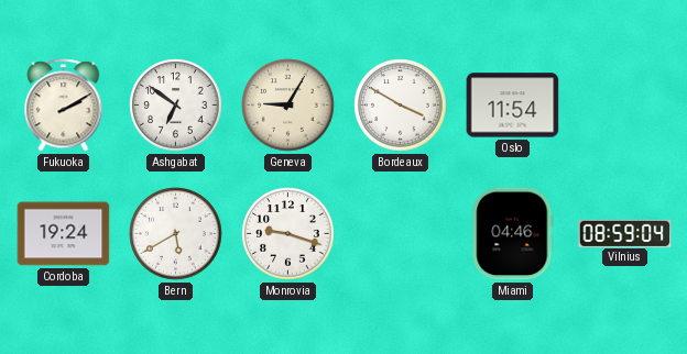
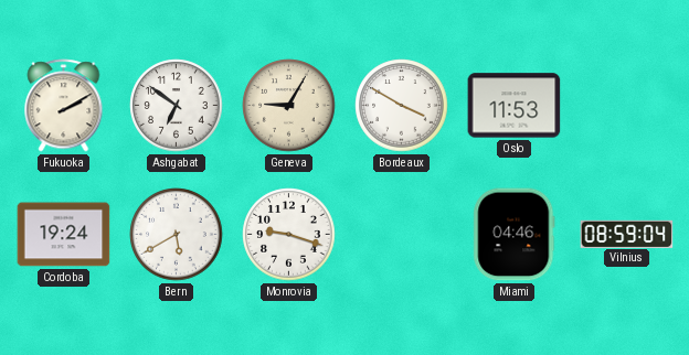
Oslo: 11:54 -> 11:53
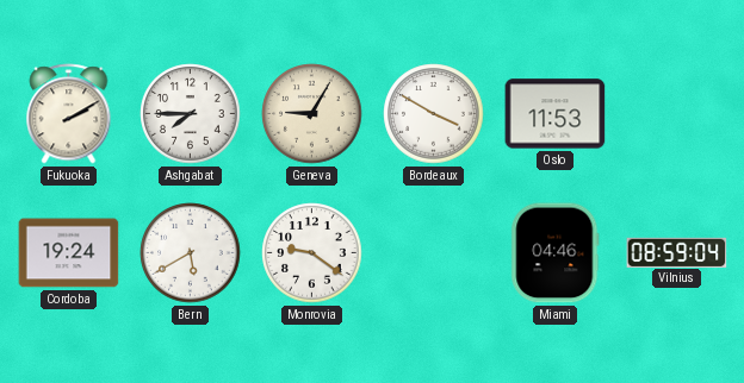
Ashgabat: 6:51 -> 7:45
Monrovia: 9:18 -> 9:21
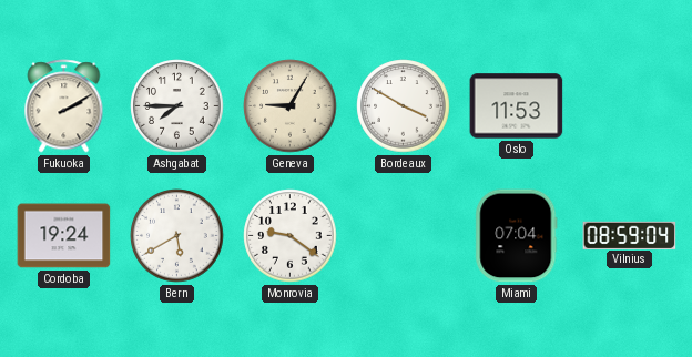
Miami: 04:46 -> 07:04
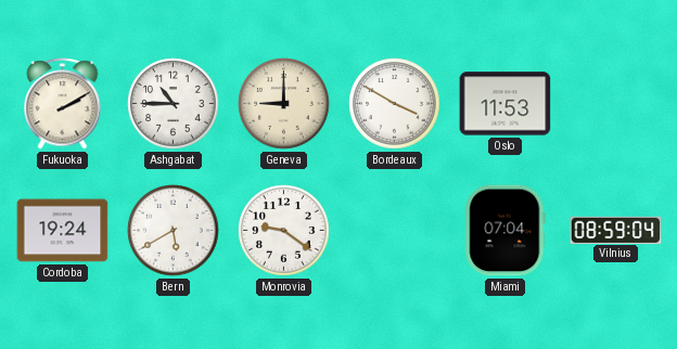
Ashgabat: 7:45 -> 10:45
Geneva: 9:05 -> 9:00
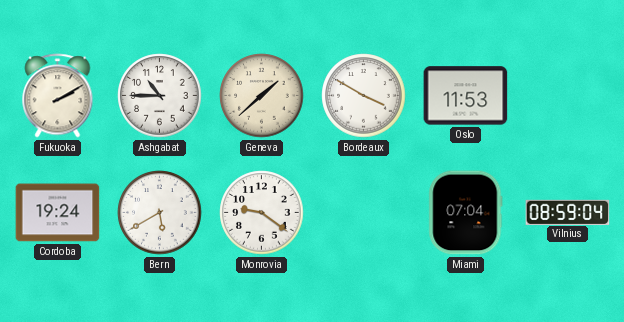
Geneva: 9:00 -> 1:38
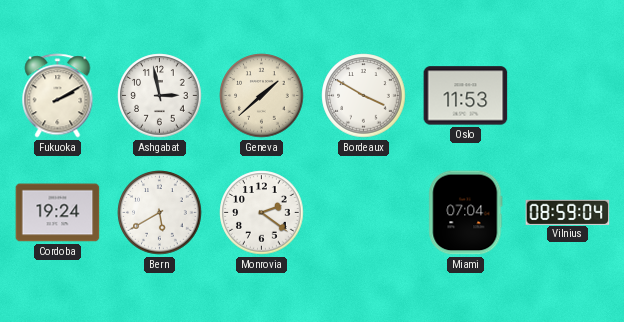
Ashgabat: 10:45 -> 2:58
Monrovia: 9:21 -> 2:21
